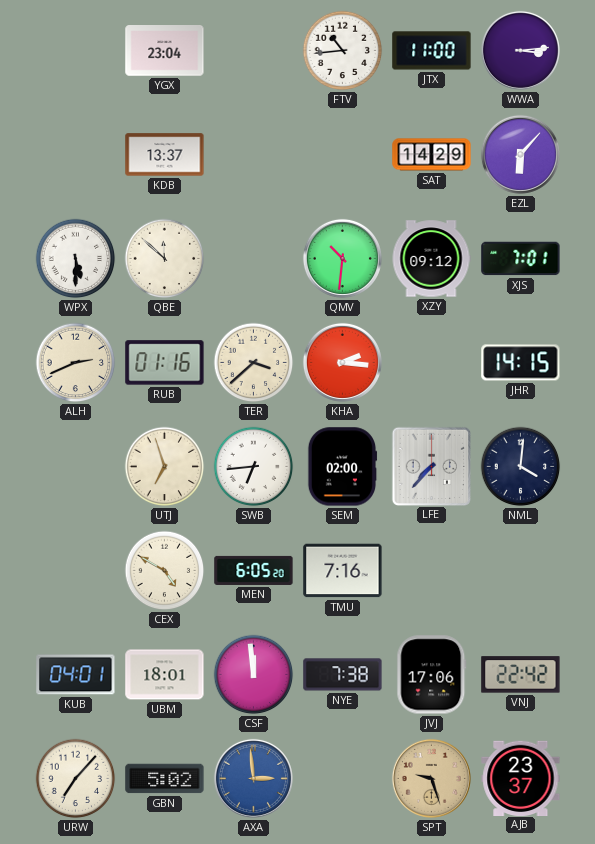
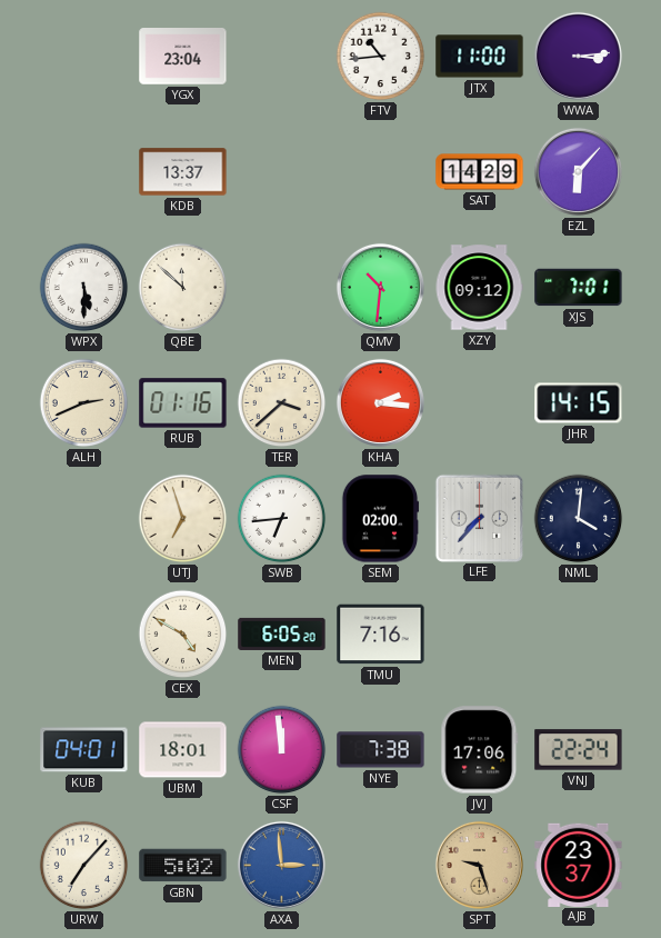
VNJ: 22:42 -> 22:24
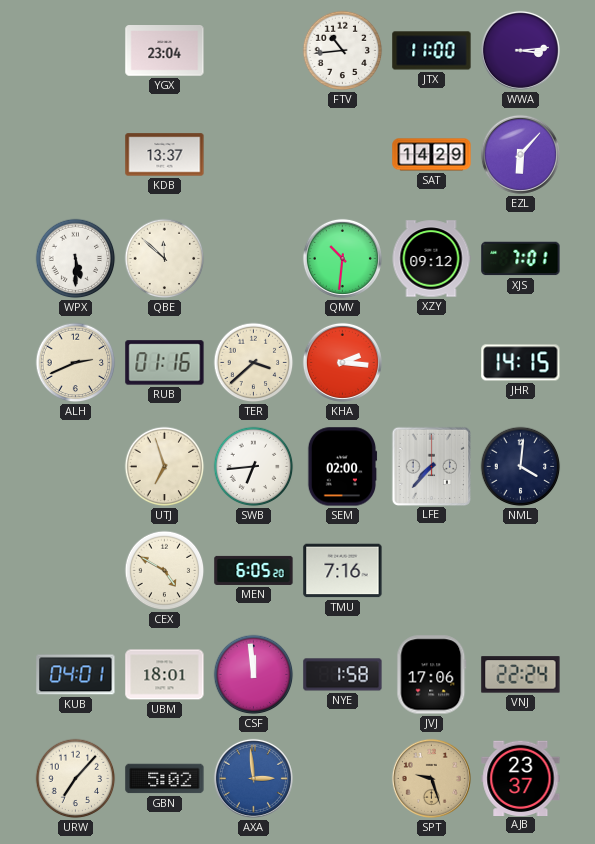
NYE: 7:38 -> 1:58
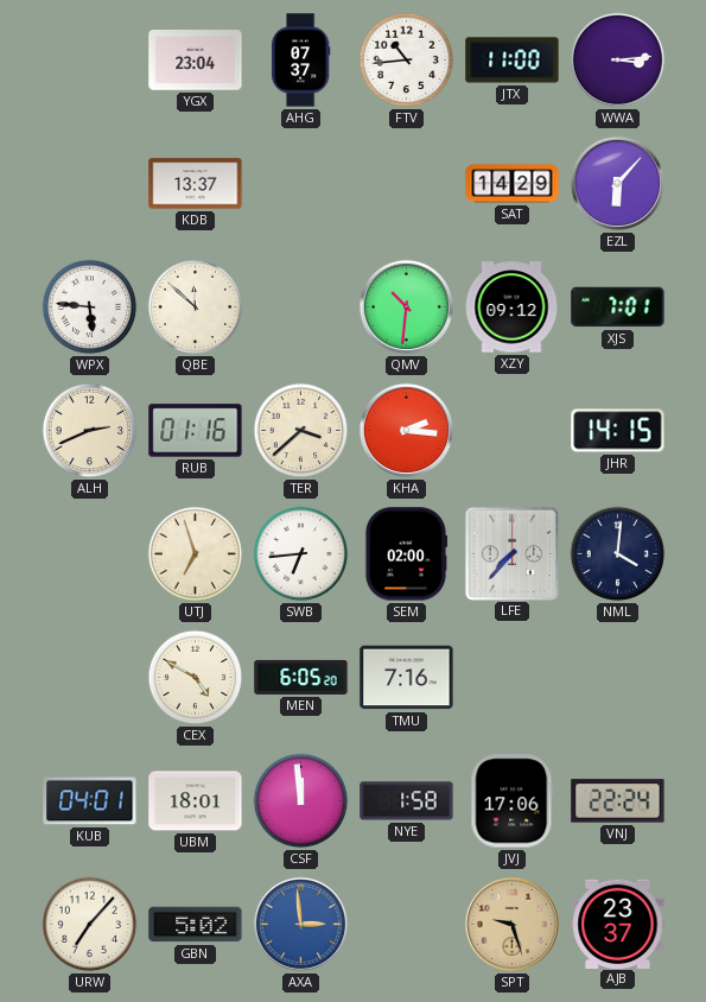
AHG: none -> 07:37
WPX: 5:30 -> 5:46
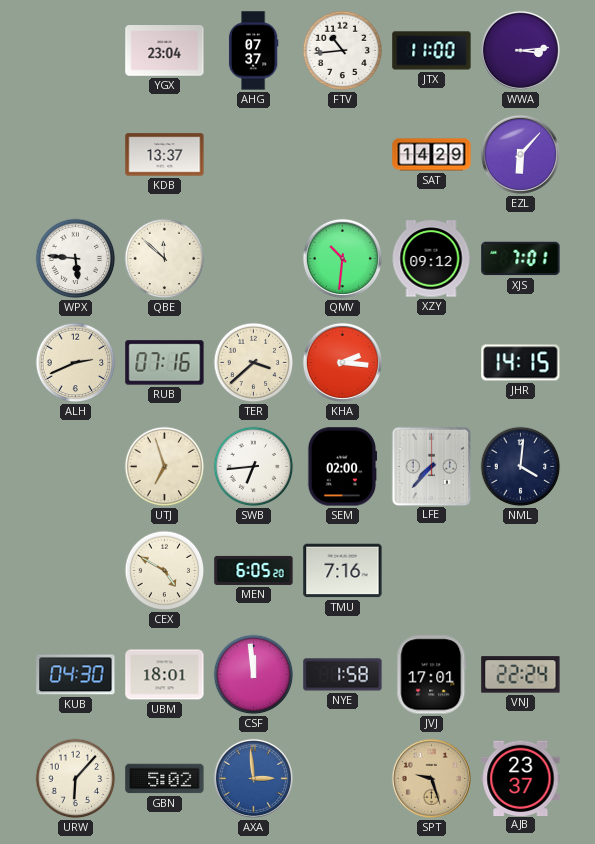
RUB: 01:16 -> 07:16
KUB: 04:01 -> 04:30
JVJ: 17:06 -> 17:01
URW: 7:07 -> 6:07
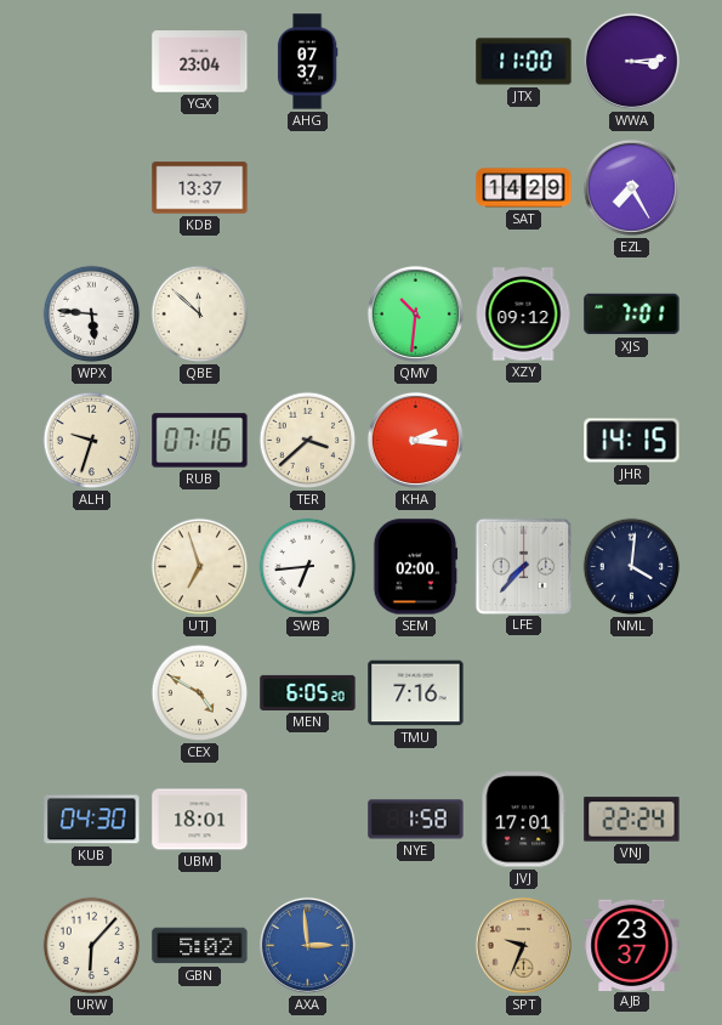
FTV: 10:44 -> none
EZL: 6:07 -> 7:25
ALH: 2:41 -> 9:33
CSF: 11:59 -> none
SPT: 9:27 -> 9:34
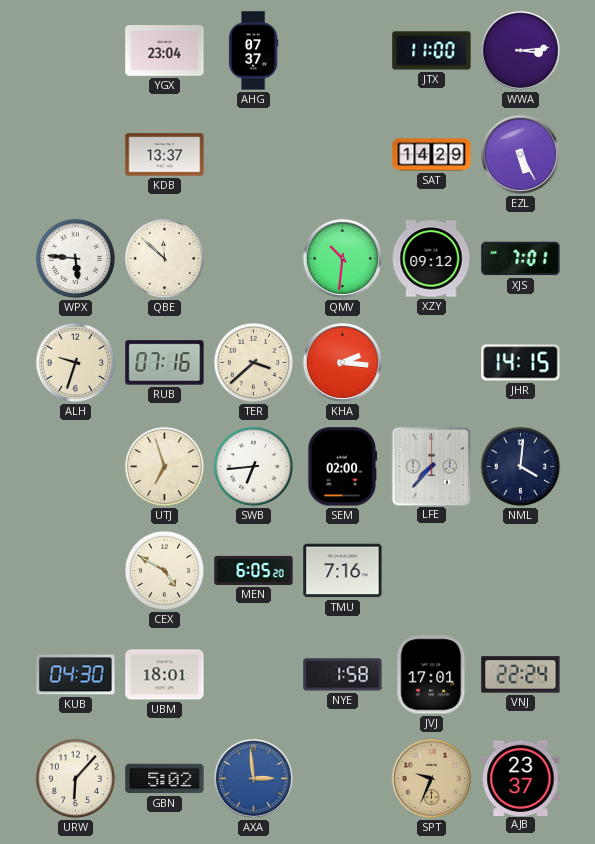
EZL: 7:25 -> 5:25
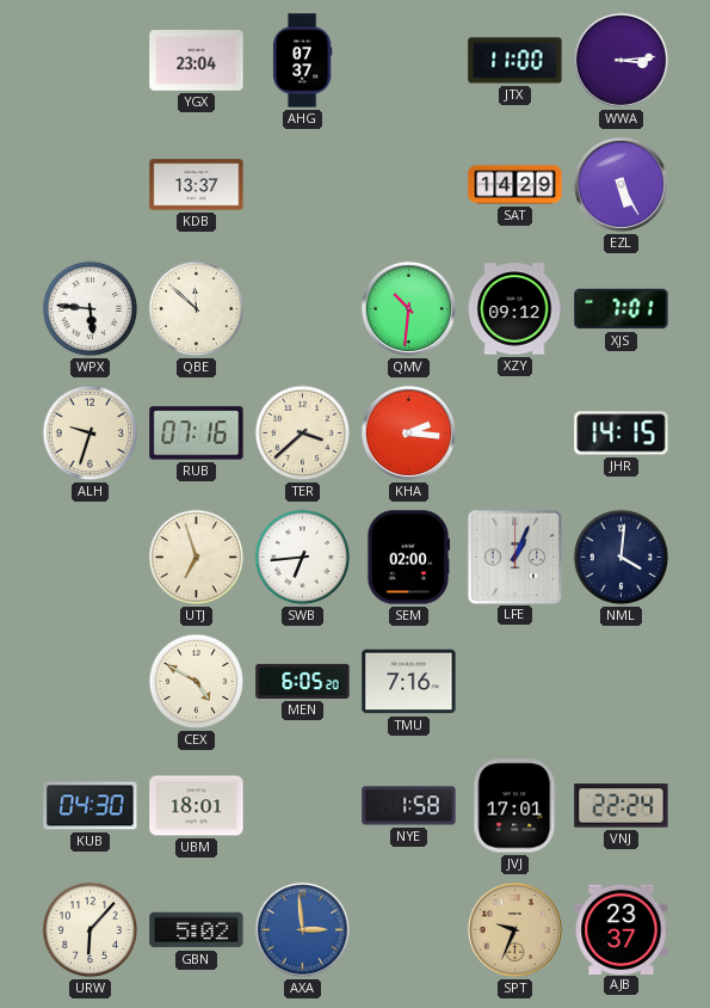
LFE: 7:37 -> 1:04
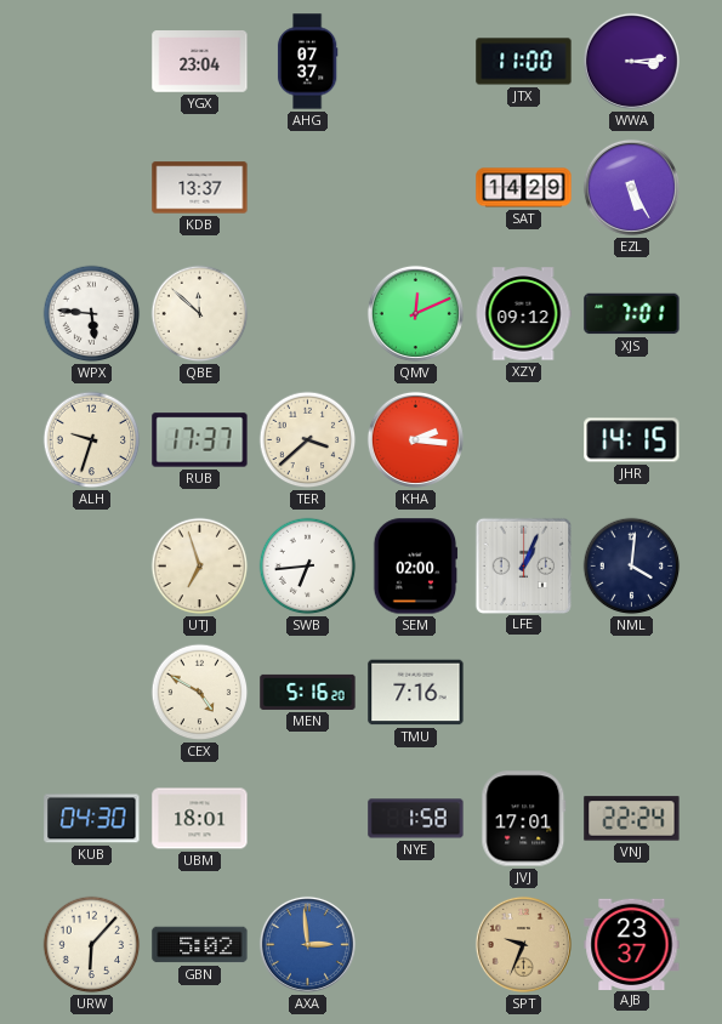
QMV: 10:31 -> 12:11
RUB: 07:16 -> 17:37
MEN: 6:05 -> 5:16
